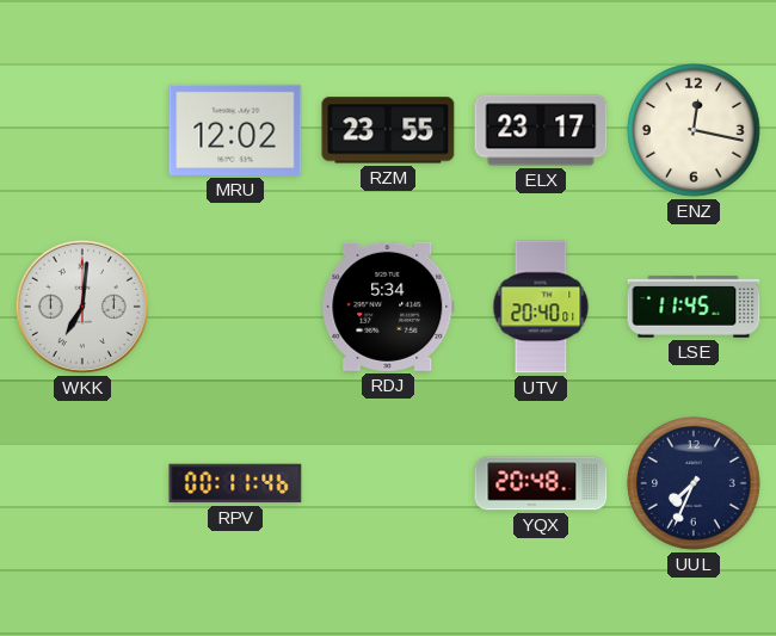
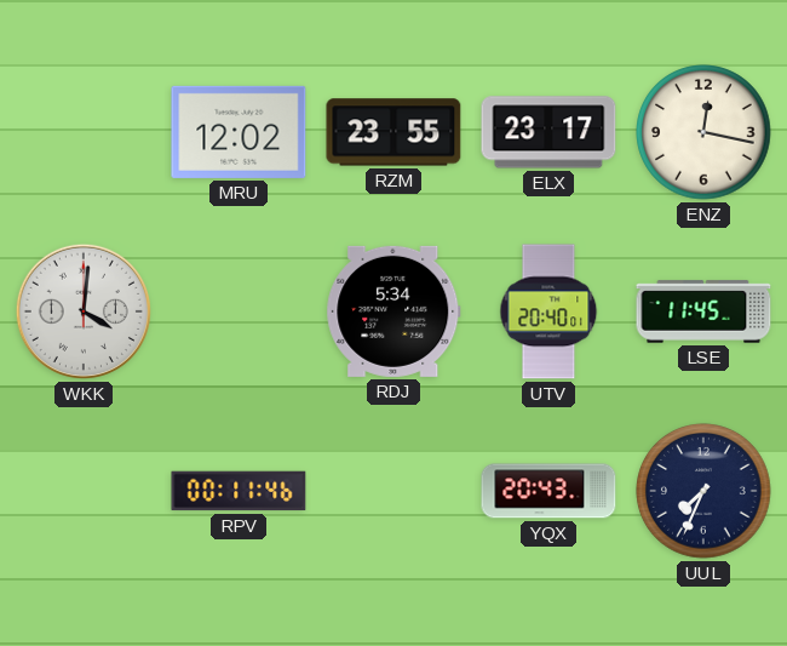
WKK: 7:01 -> 4:01
YQX: 20:48 -> 20:43
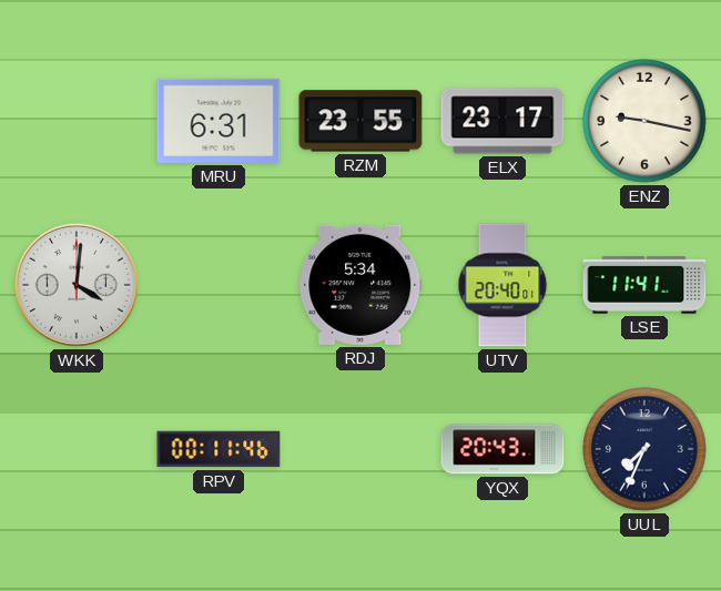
MRU: 12:02 -> 6:31
ENZ: 12:17 -> 9:17
LSE: 11:45 -> 11:41
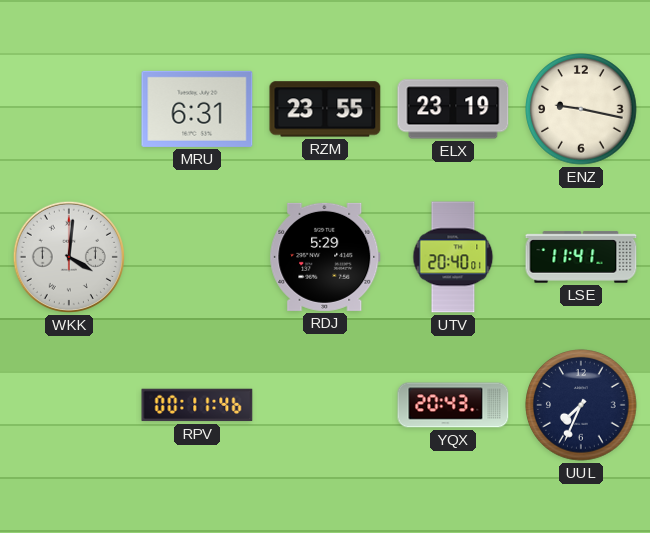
ELX: 23:17 -> 23:19
RDJ: 5:34 -> 5:29
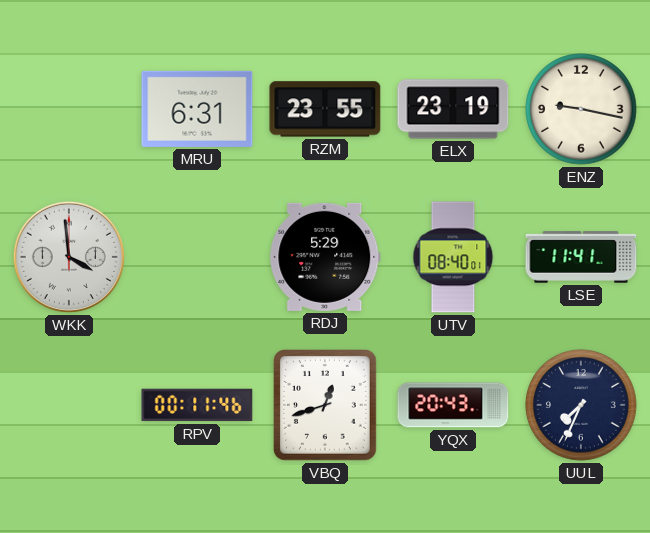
WKK: 4:01 -> 3:59
UTV: 20:40 -> 08:40
VBQ: none -> 12:42
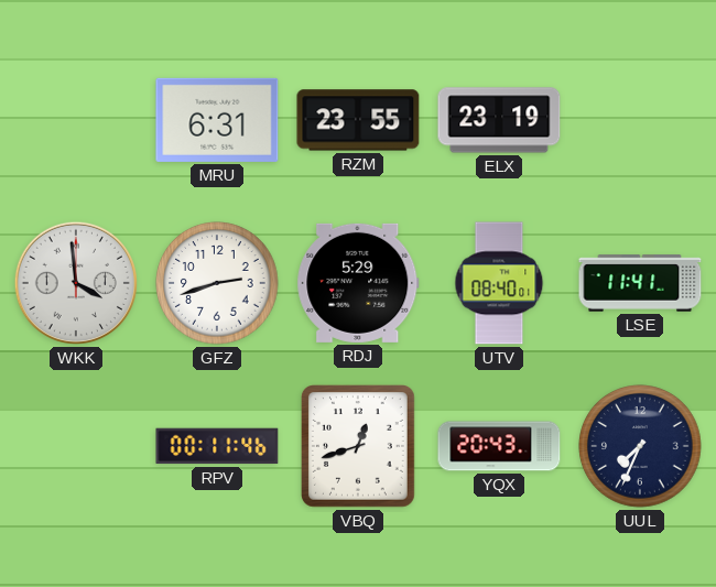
ENZ: 9:17 -> none
GFZ: none -> 2:42
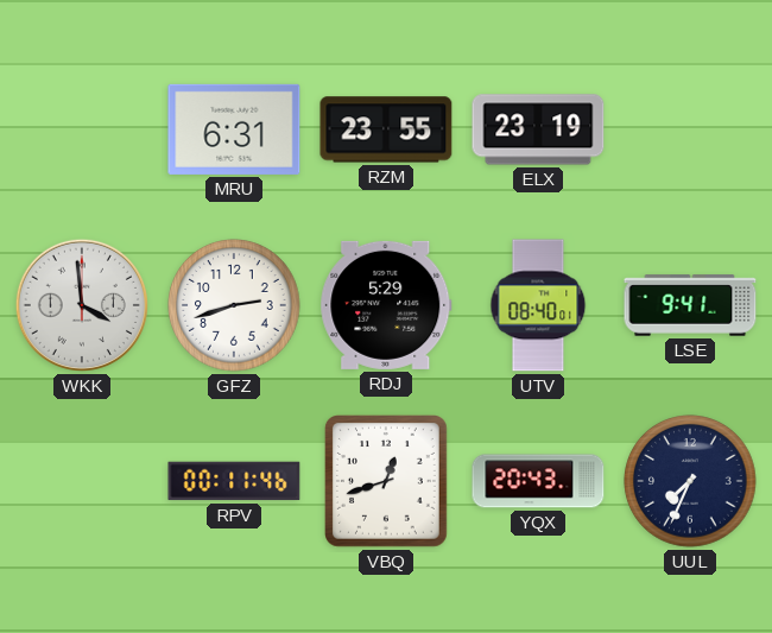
LSE: 11:41 -> 9:41
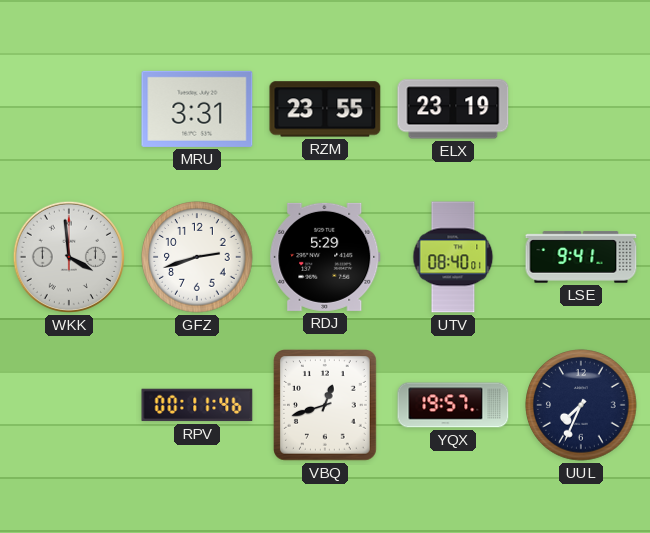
MRU: 6:31 -> 3:31
YQX: 20:43 -> 19:57
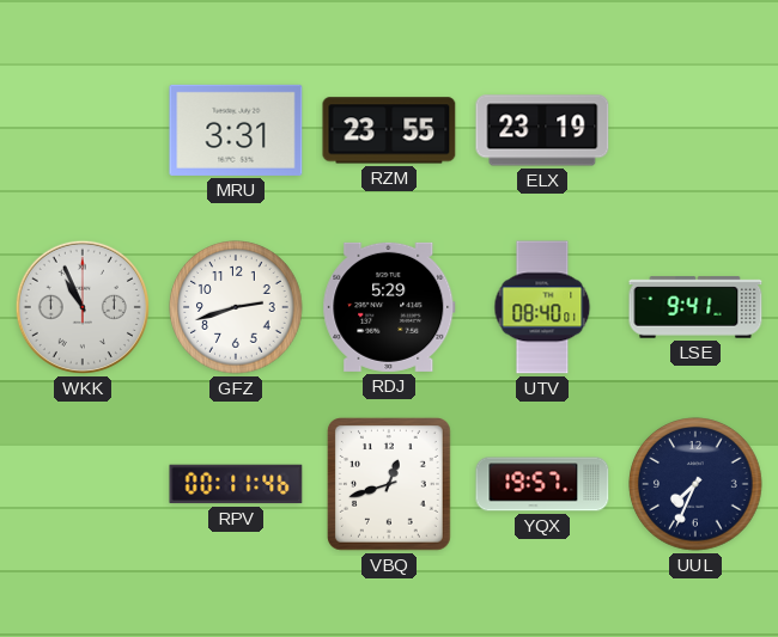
WKK: 3:59 -> 10:56
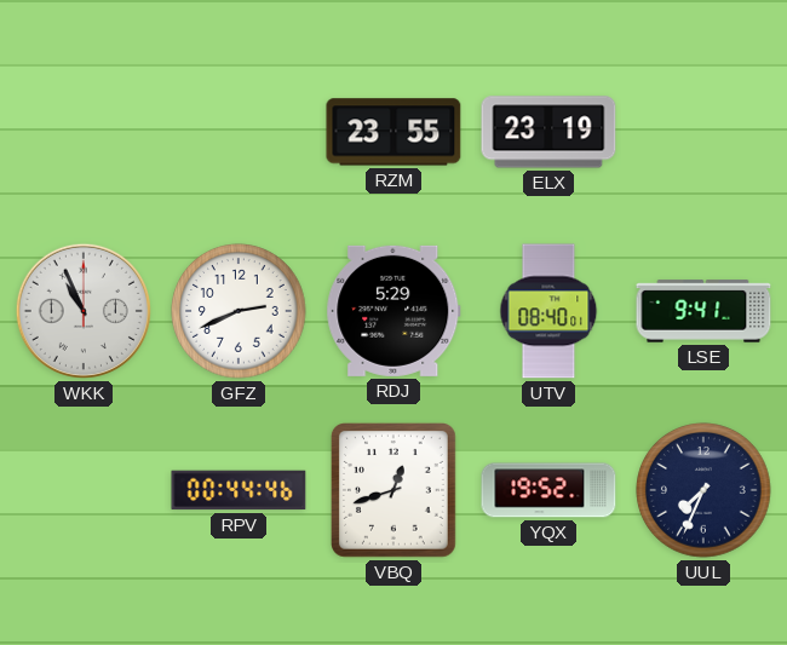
MRU: 3:31 -> none
GFZ: 2:42 -> 2:41
RPV: 00:11 -> 00:44
YQX: 19:57 -> 19:52
